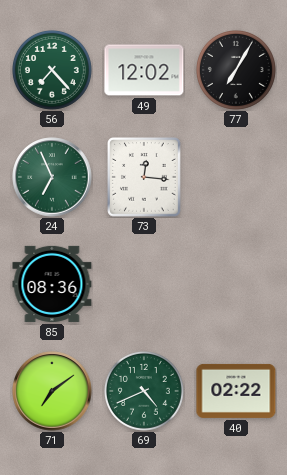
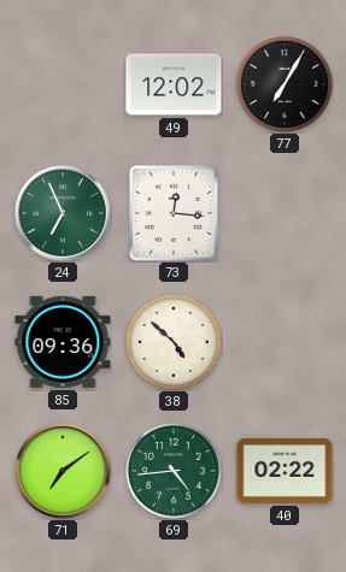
56: 7:23 -> none
85: 08:36 -> 09:36
38: none -> 4:52
69: 4:41 -> 4:44
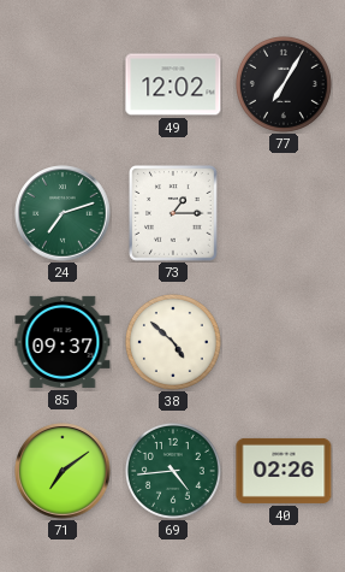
24: 6:56 -> 7:12
73: 12:16 -> 1:15
85: 09:36 -> 09:37
40: 02:22 -> 02:26
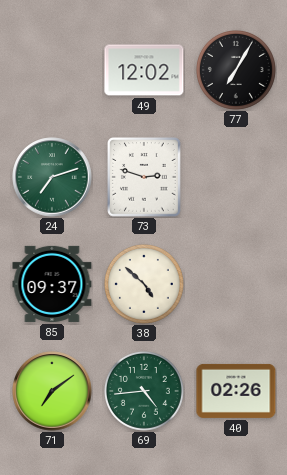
73: 1:15 -> 2:48
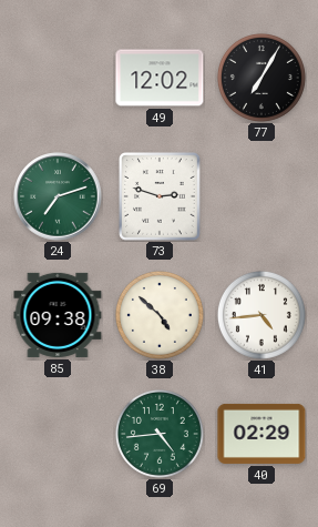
85: 09:37 -> 09:38
41: none -> 4:44
71: 7:09 -> none
40: 02:26 -> 02:29
